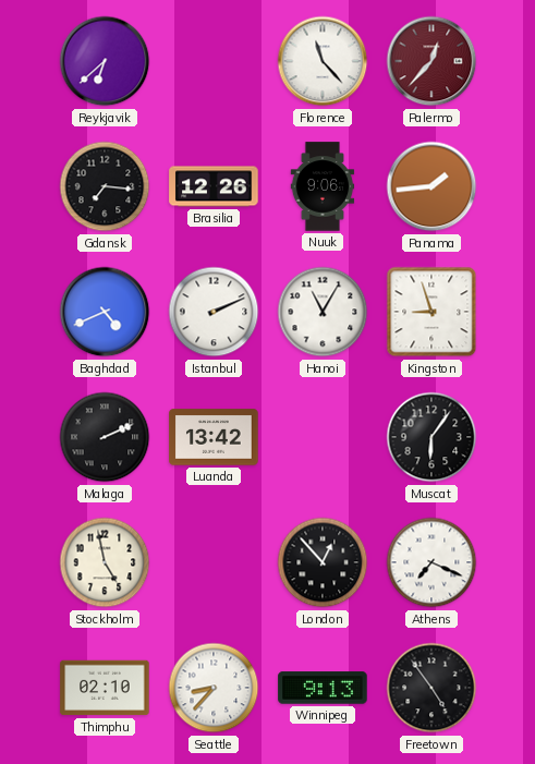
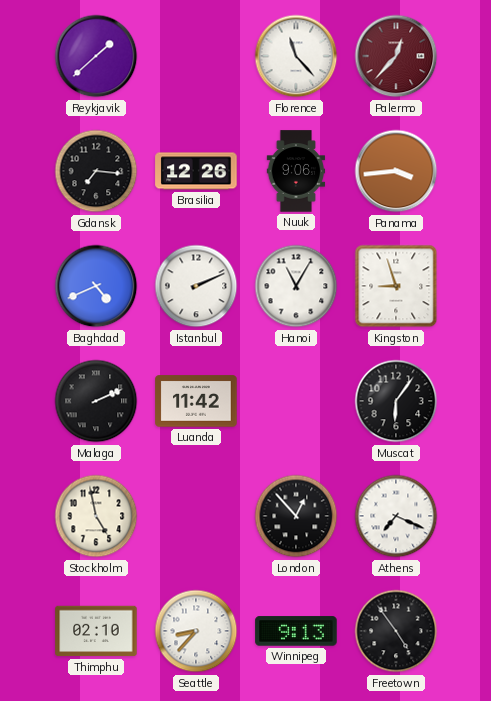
Reykjavik: 6:38 -> 1:38
Panama: 1:44 -> 3:44
Luanda: 13:42 -> 11:42
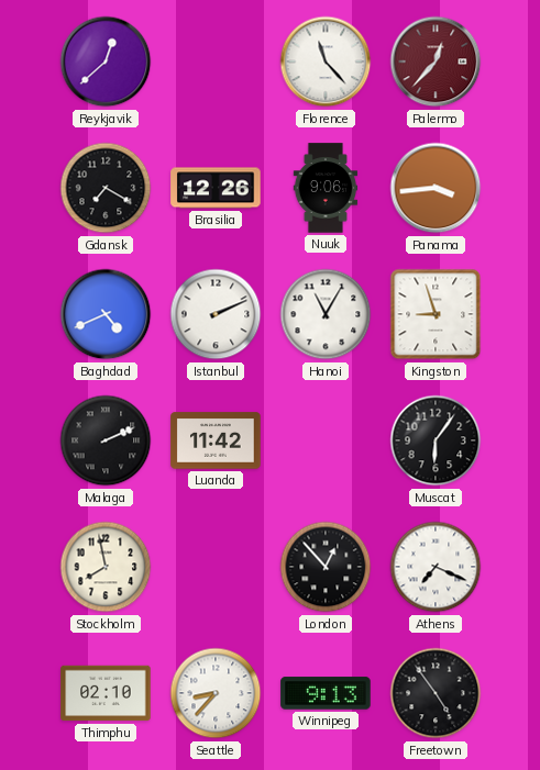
Reykjavik: 1:38 -> 12:38
Gdansk: 7:16 -> 7:20
Stockholm: 4:58 -> 7:58
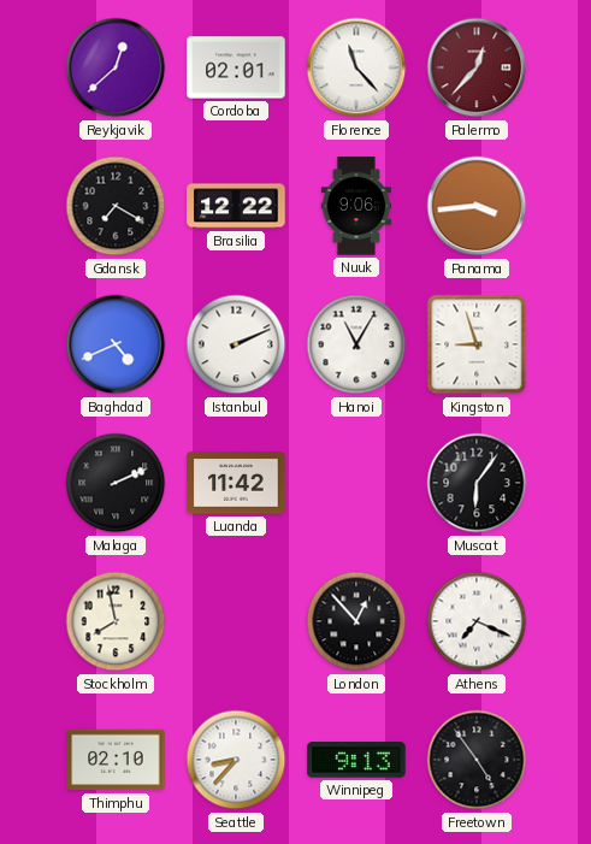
Cordoba: none -> 02:01
Brasilia: 12:26 -> 12:22
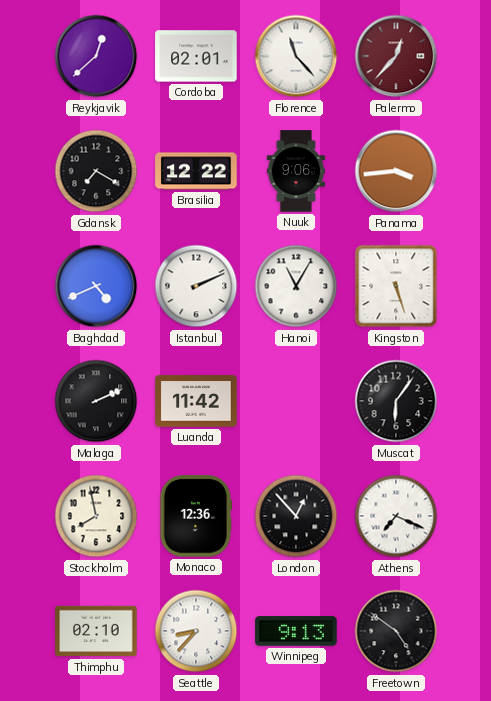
Kingston: 8:57 -> 5:27
Monaco: none -> 12:36
Freetown: 4:54 -> 4:51
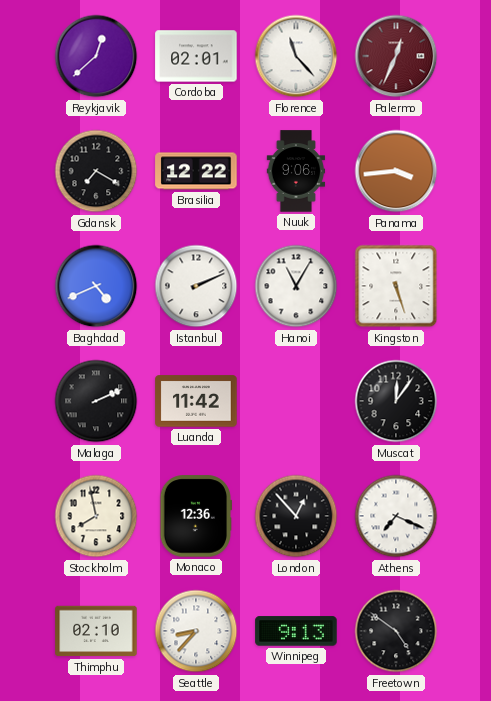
Palermo: 12:37 -> 12:34
Muscat: 6:06 -> 12:06
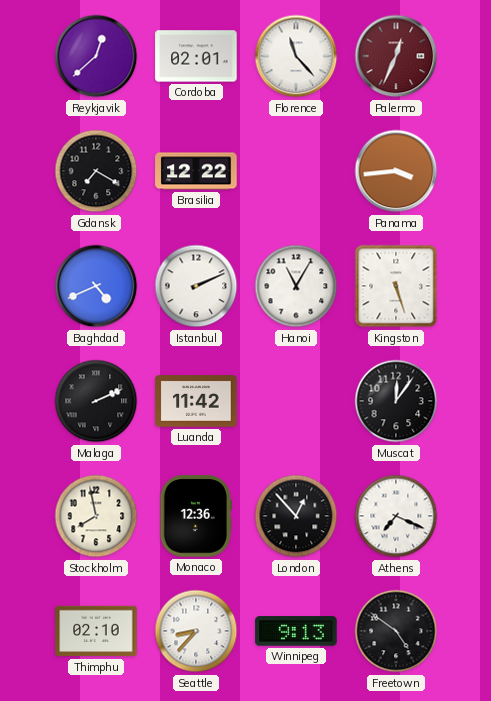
Nuuk: 9:06 -> none
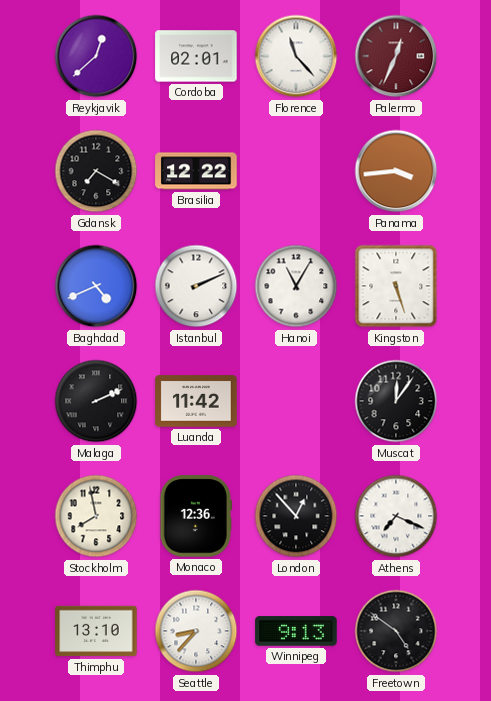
Thimphu: 02:10 -> 13:10
